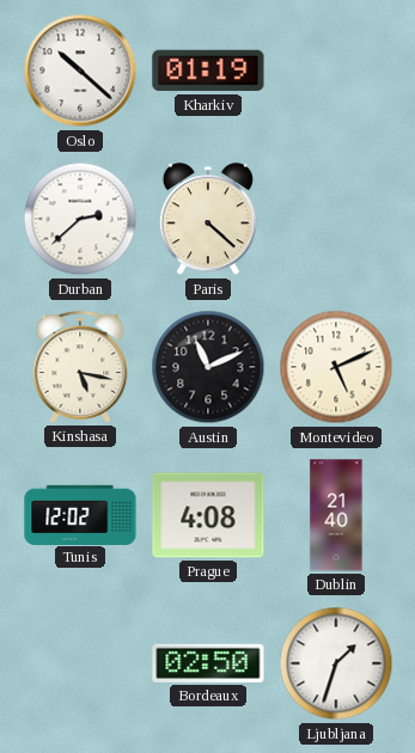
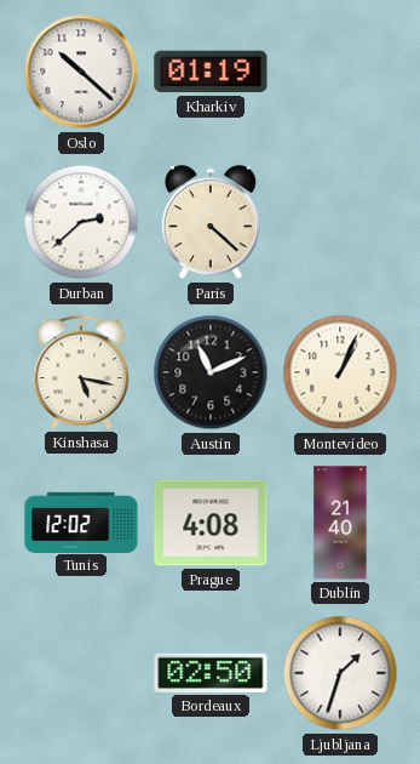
Montevideo: 5:11 -> 1:04
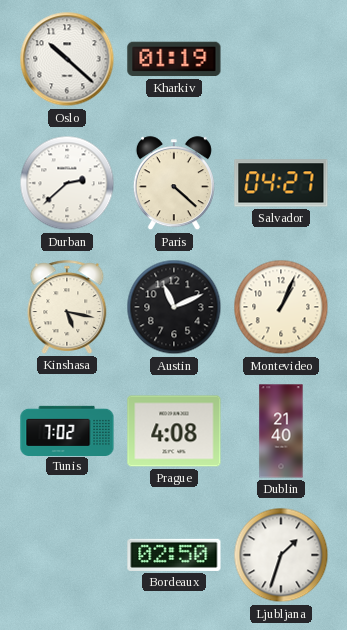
Salvador: none -> 04:27
Tunis: 12:02 -> 7:02
